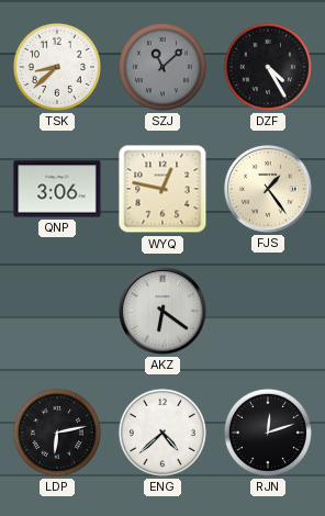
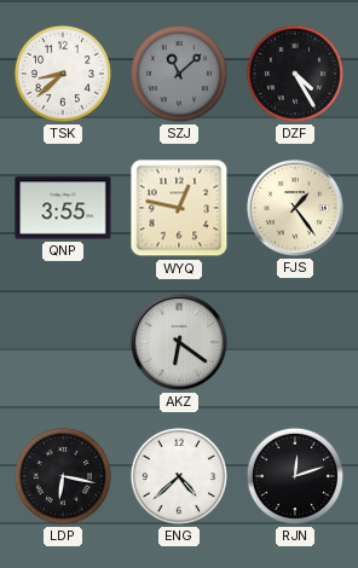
QNP: 3:06 -> 3:55
LDP: 6:13 -> 6:17
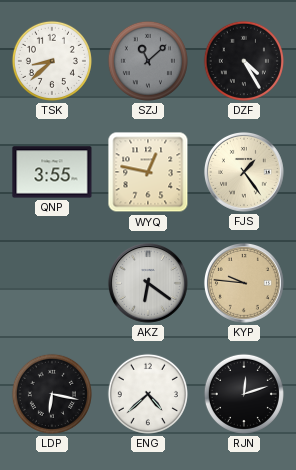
KYP: none -> 9:46
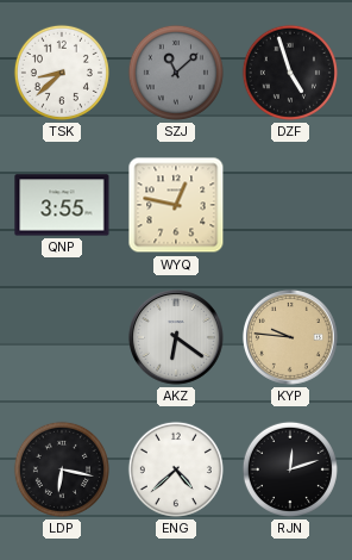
DZF: 4:25 -> 4:57
FJS: 1:24 -> none
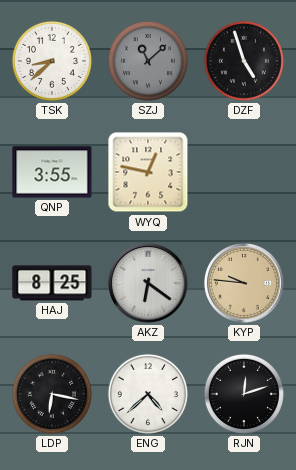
HAJ: none -> 8:25
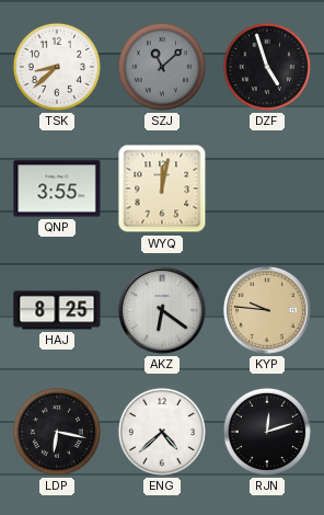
WYQ: 12:47 -> 12:02
